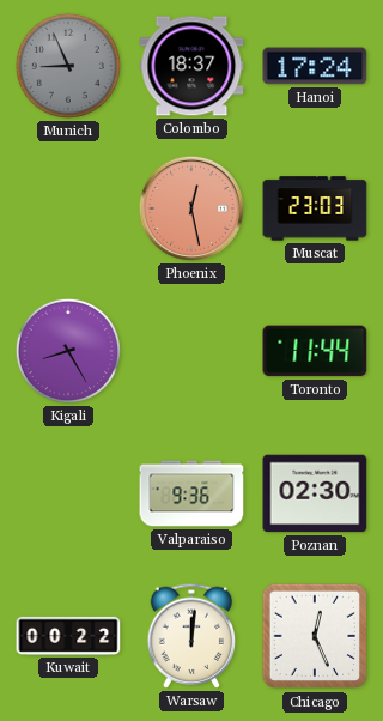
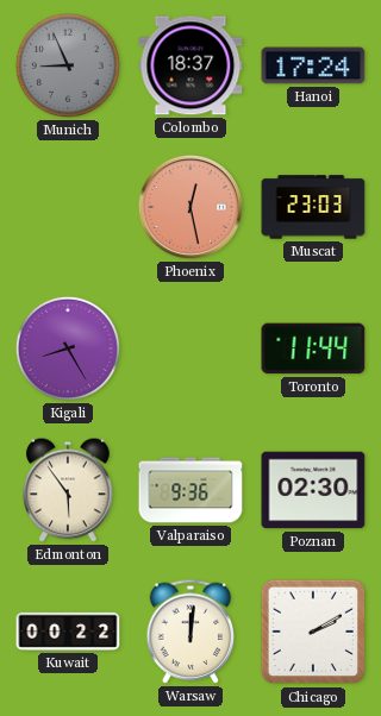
Edmonton: none -> 5:54
Chicago: 12:26 -> 2:10
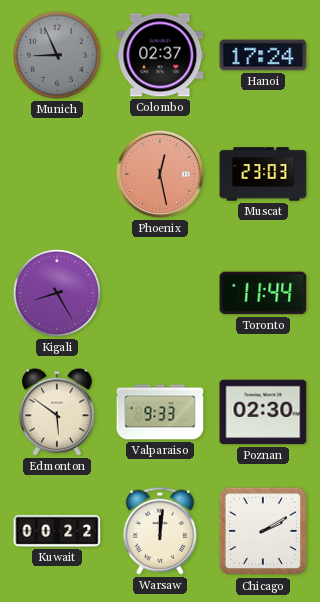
Colombo: 18:37 -> 02:37
Edmonton: 5:54 -> 5:51
Valparaiso: 9:36 -> 9:33
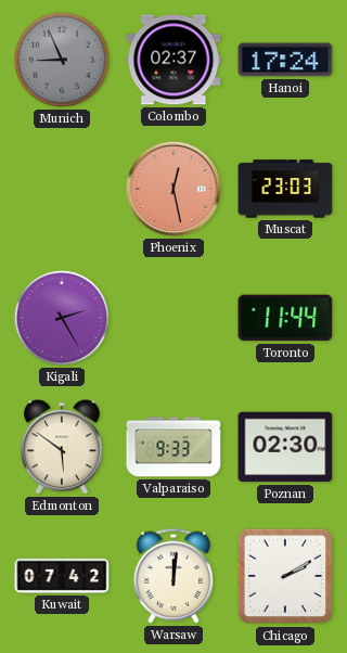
Kigali: 8:25 -> 2:25
Kuwait: 00:22 -> 07:42
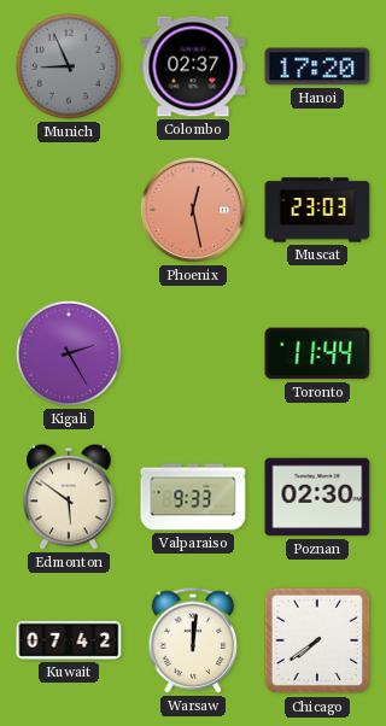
Hanoi: 17:24 -> 17:20
Chicago: 2:10 -> 7:39
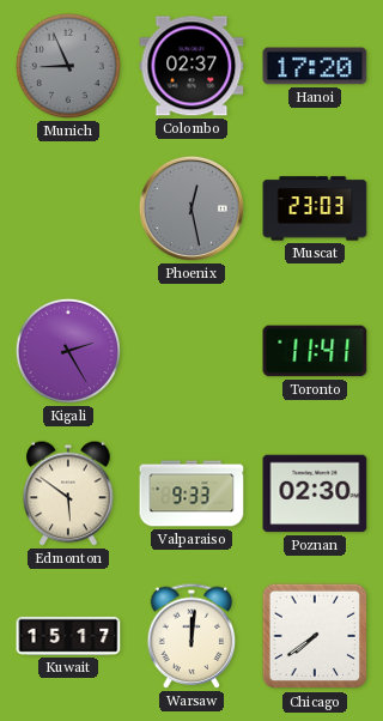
Phoenix dial: salmon -> grey
Toronto: 11:44 -> 11:41
Kuwait: 07:42 -> 15:17
